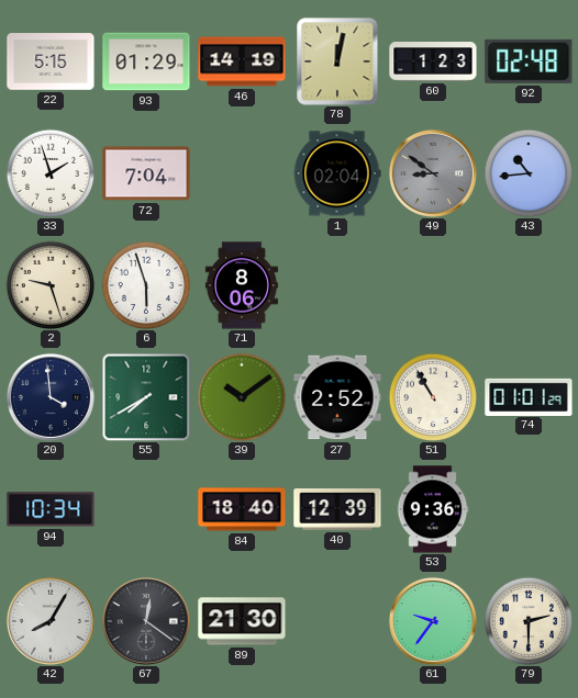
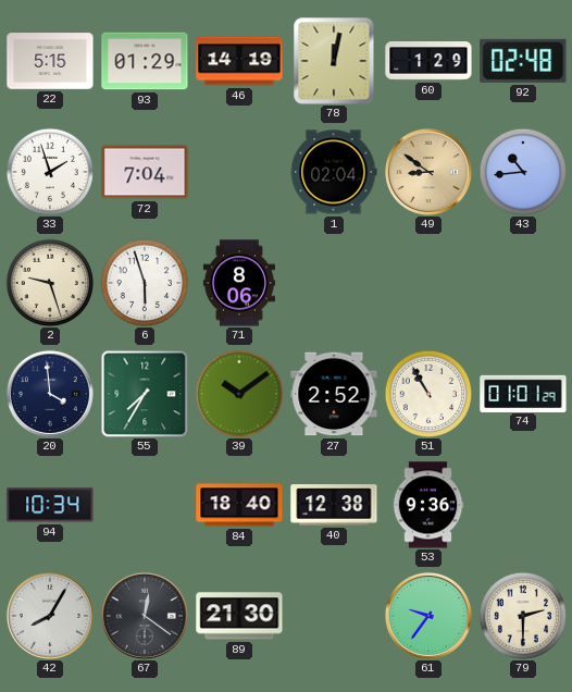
60: 1:23 -> 1:29
49 dial: grey -> champagne
55: 7:40 -> 7:35
40: 12:39 -> 12:38
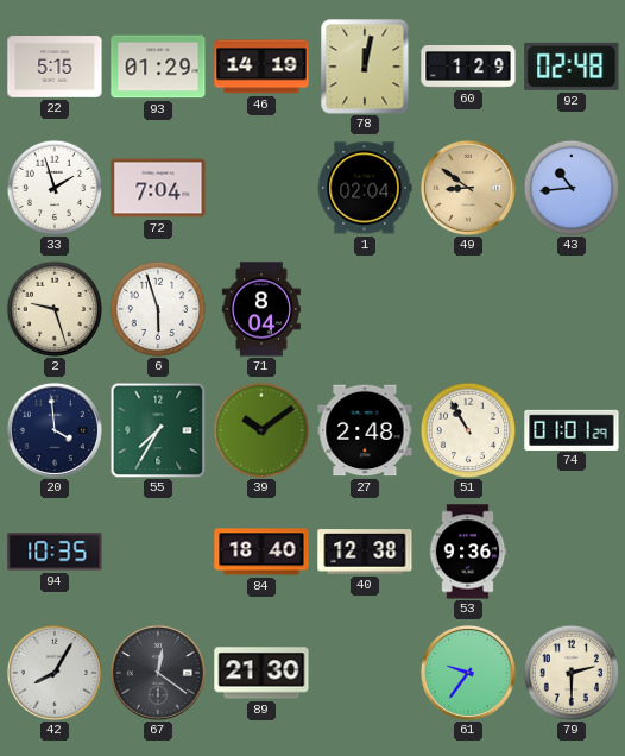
71: 8:06 -> 8:04
27: 2:52 -> 2:48
94: 10:34 -> 10:35
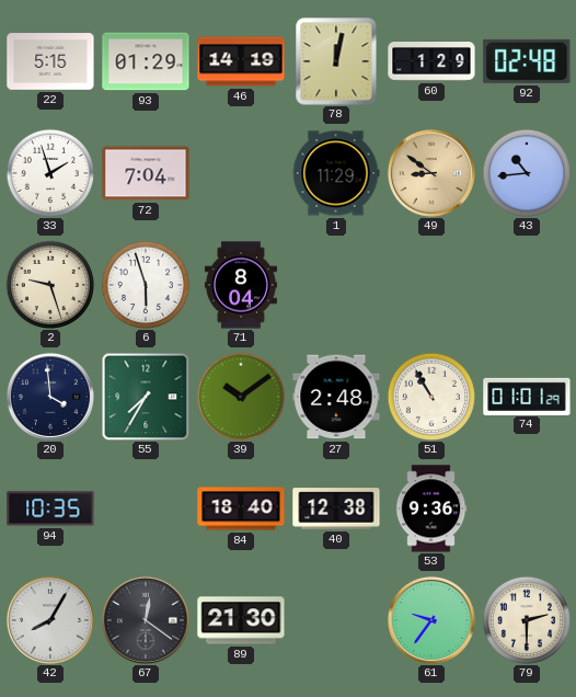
1: 02:04 -> 11:29
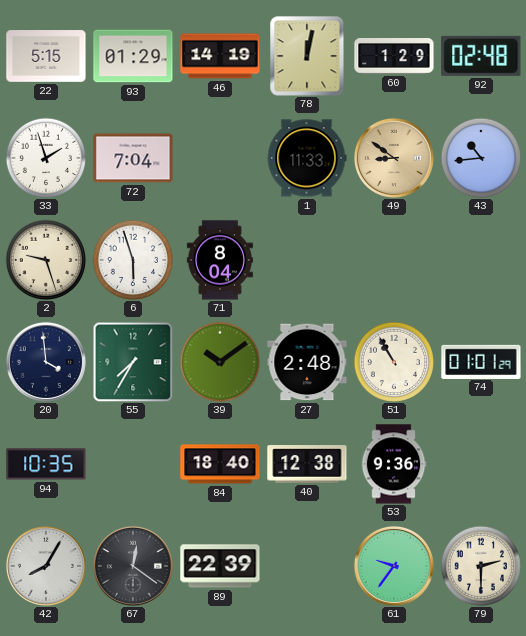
1: 11:29 -> 11:33
89: 21:30 -> 22:39
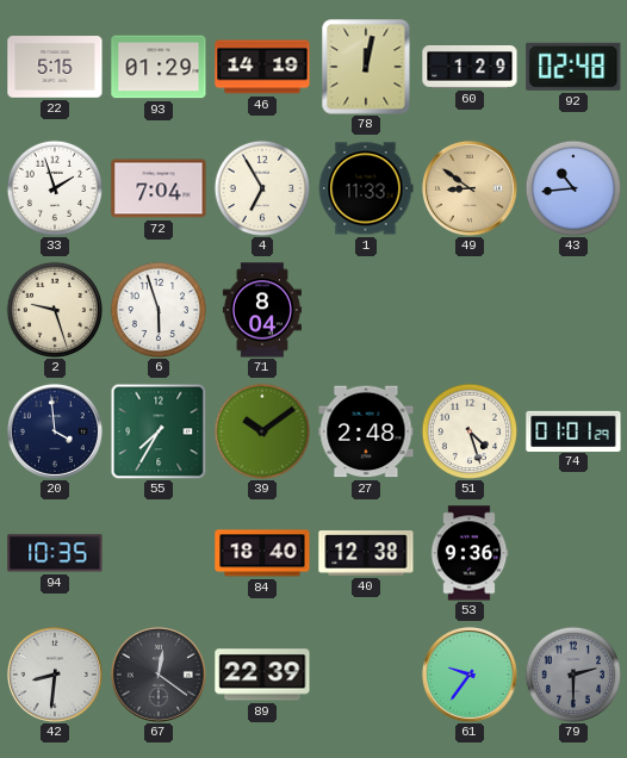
4: none -> 6:55
51: 10:55 -> 4:27
42: 8:05 -> 8:31
79 dial: cream -> grey
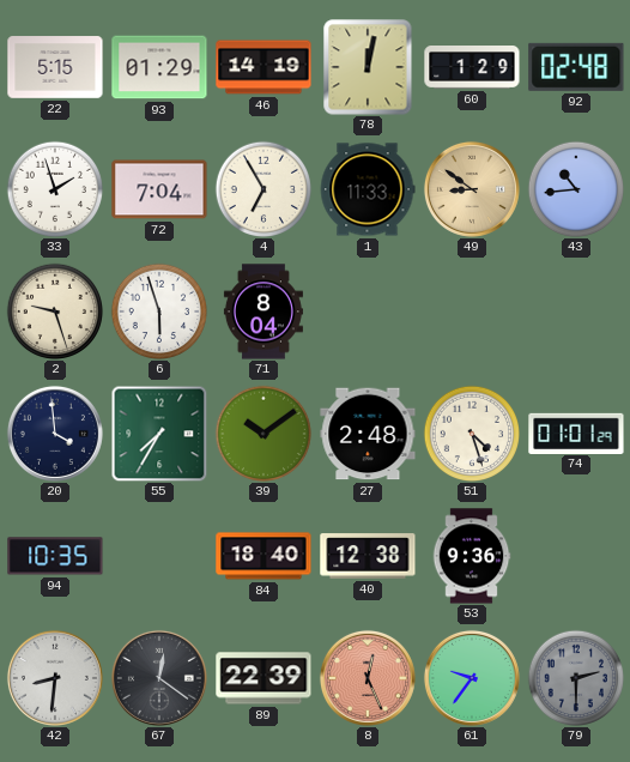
8: none -> 12:26
